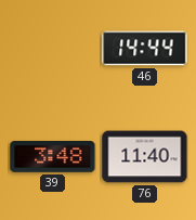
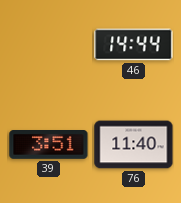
39: 3:48 -> 3:51
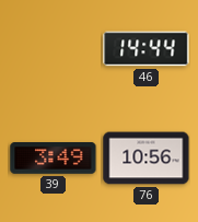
39: 3:51 -> 3:49
76: 11:40 -> 10:56
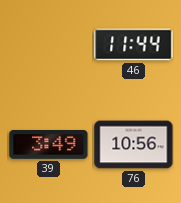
46: 14:44 -> 11:44
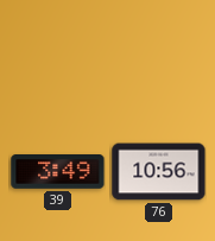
46: 11:44 -> none
